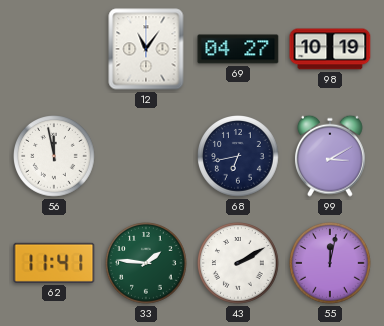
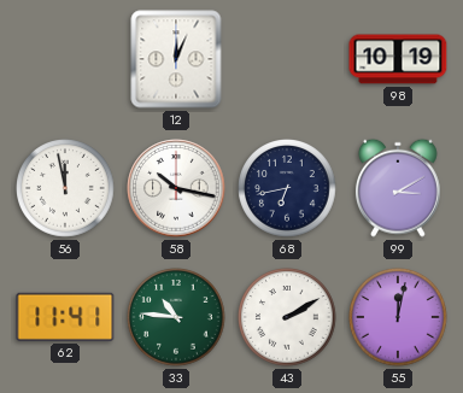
12: 11:06 -> 12:04
69: 04:27 -> none
58: none -> 10:17
33: 1:46 -> 10:46
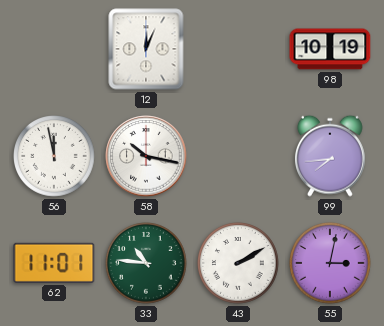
68: 6:43 -> none
99: 3:10 -> 7:44
62: 11:41 -> 11:01
55: 12:02 -> 3:02
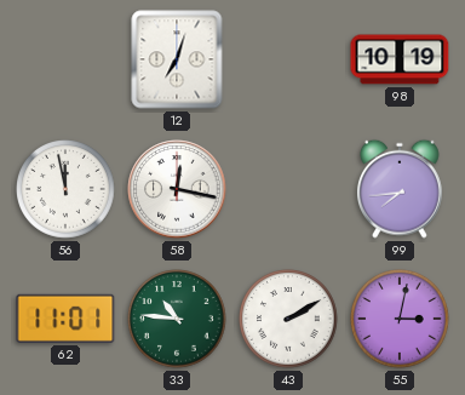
12: 12:04 -> 7:03
58: 10:17 -> 12:17
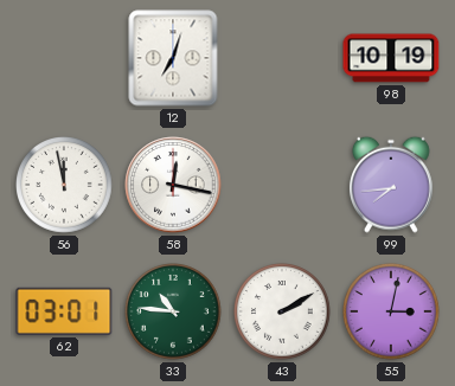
62: 11:01 -> 03:01
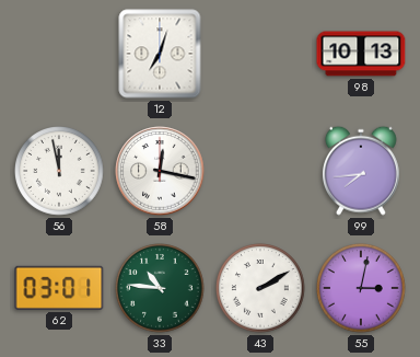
98: 10:19 -> 10:13
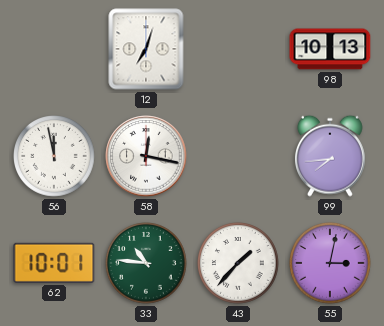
62: 03:01 -> 10:01
43: 2:10 -> 1:37
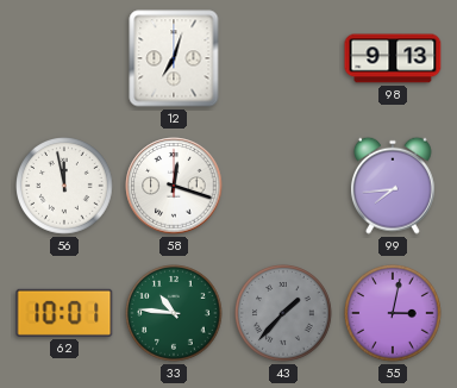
98: 10:13 -> 9:13
58: 12:17 -> 12:18
43 dial: white -> grey
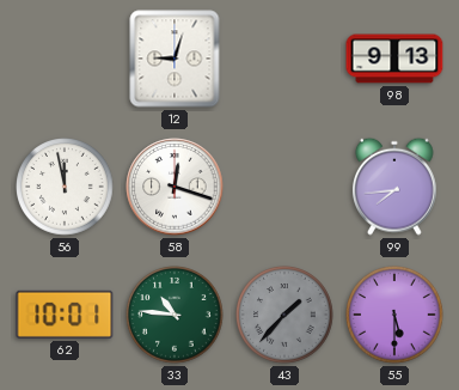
12: 7:03 -> 9:03
55: 3:02 -> 5:30
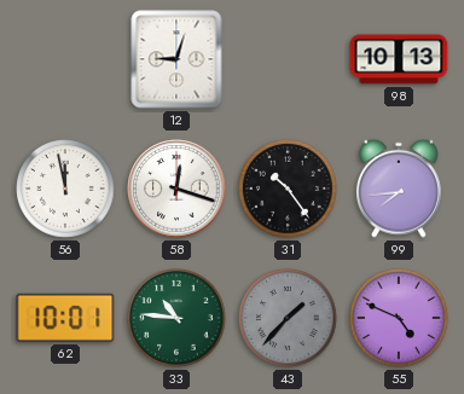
98: 9:13 -> 10:13
31: none -> 10:24
55: 5:30 -> 4:49
